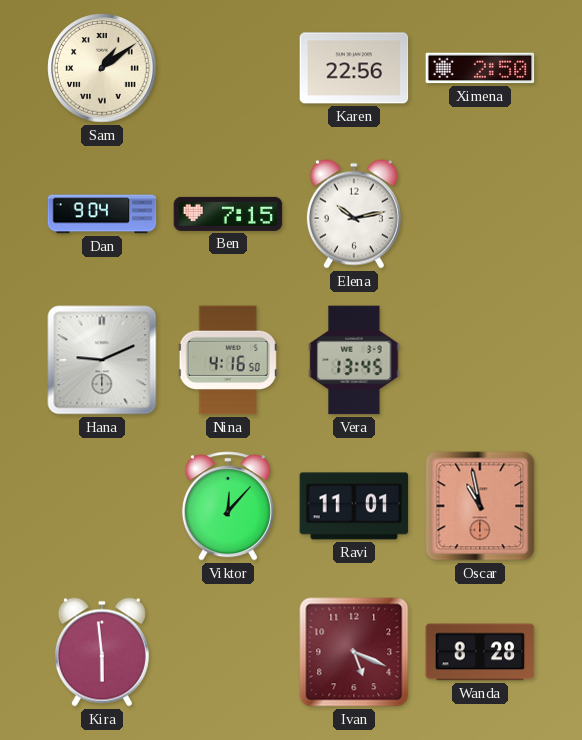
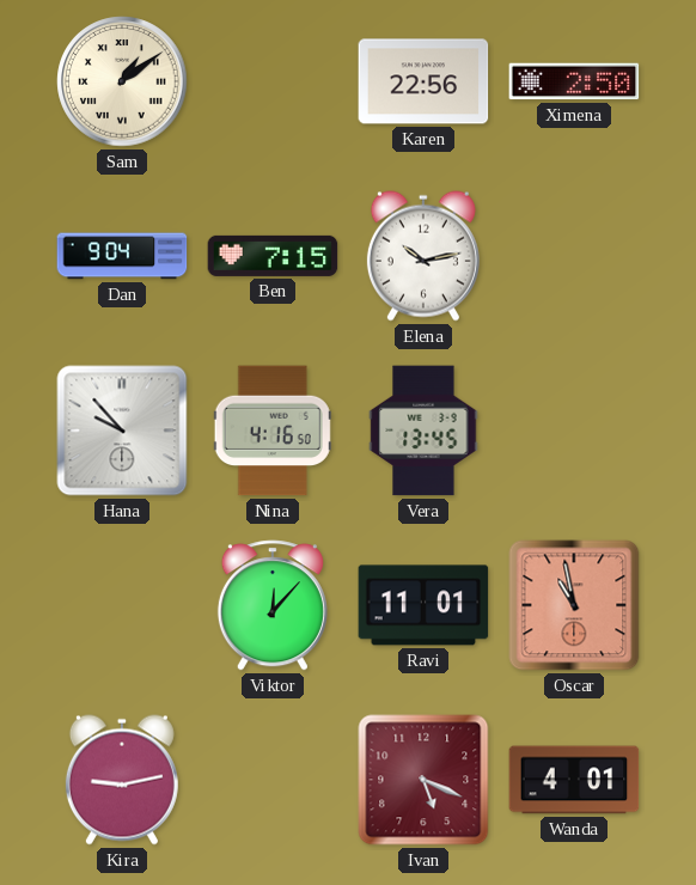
Hana: 9:11 -> 9:53
Kira: 5:59 -> 9:13
Wanda: 8:28 -> 4:01
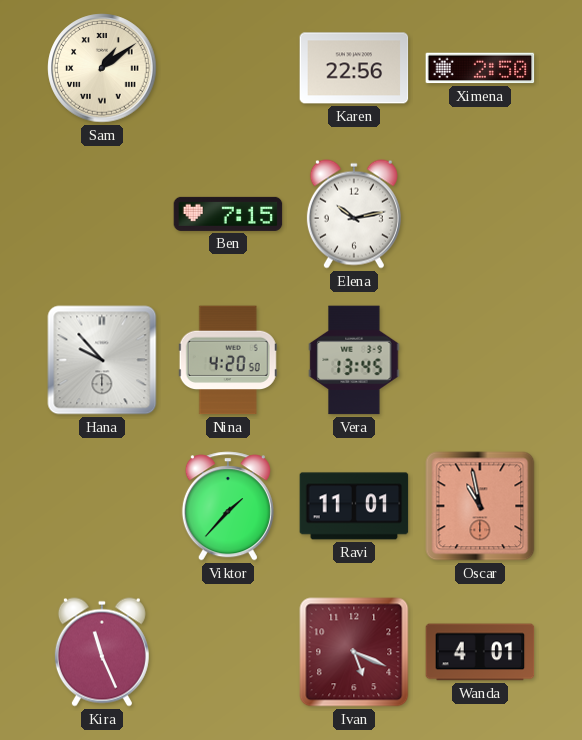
Dan: 9:04 -> none
Nina: 4:16 -> 4:20
Viktor: 12:07 -> 1:37
Kira: 9:13 -> 11:26
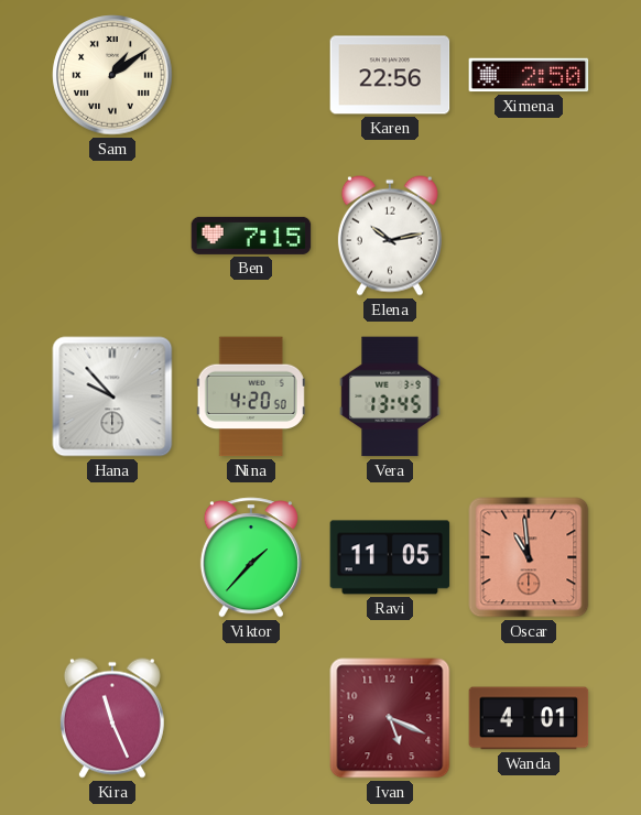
Ravi: 11:01 -> 11:05
Oscar: 10:58 -> 10:59
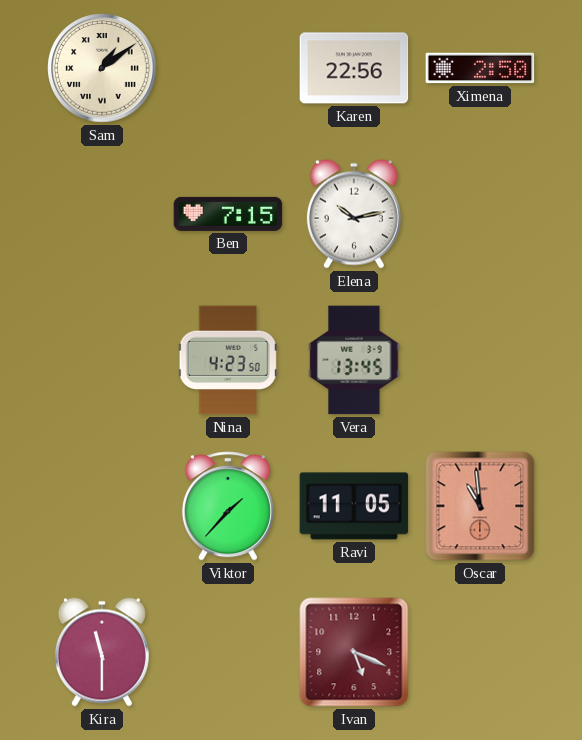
Hana: 9:53 -> none
Nina: 4:20 -> 4:23
Kira: 11:26 -> 11:30
Wanda: 4:01 -> none
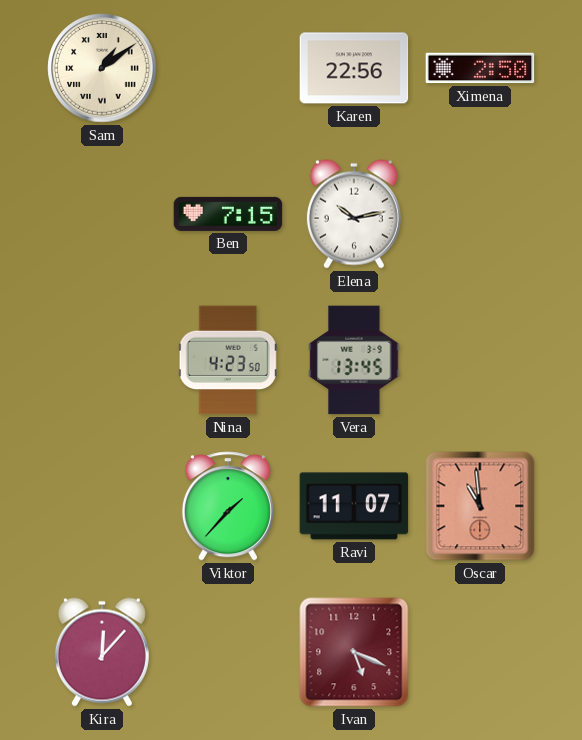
Ravi: 11:05 -> 11:07
Kira: 11:30 -> 12:07
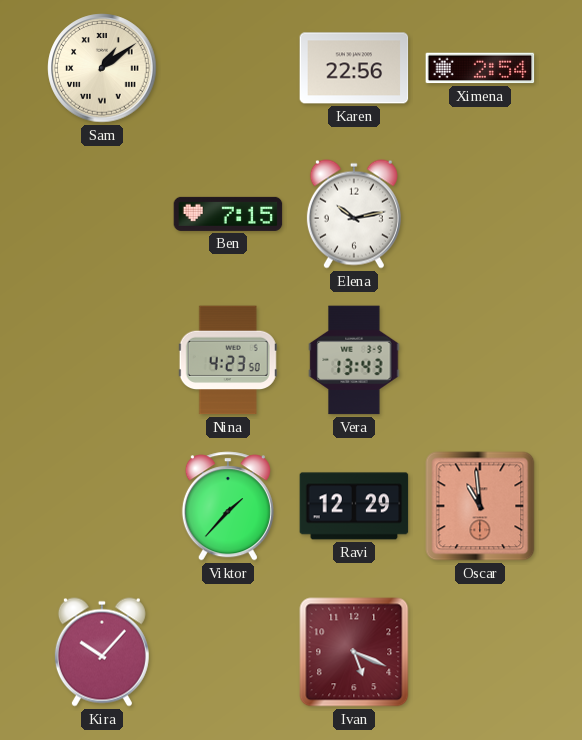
Ximena: 2:50 -> 2:54
Vera: 13:45 -> 13:43
Ravi: 11:07 -> 12:29
Kira: 12:07 -> 10:07
